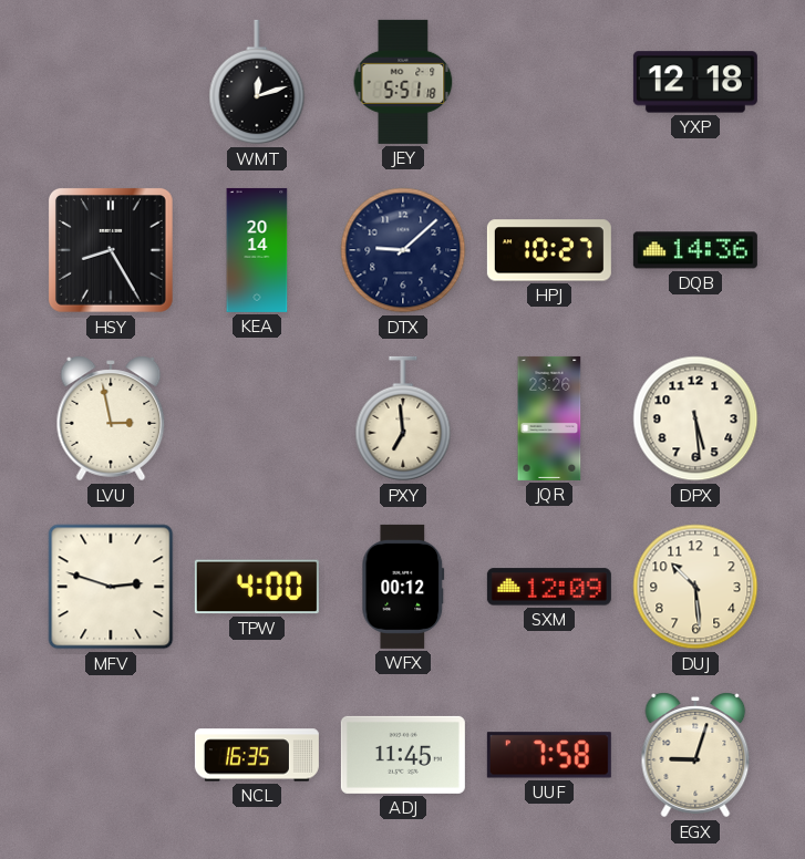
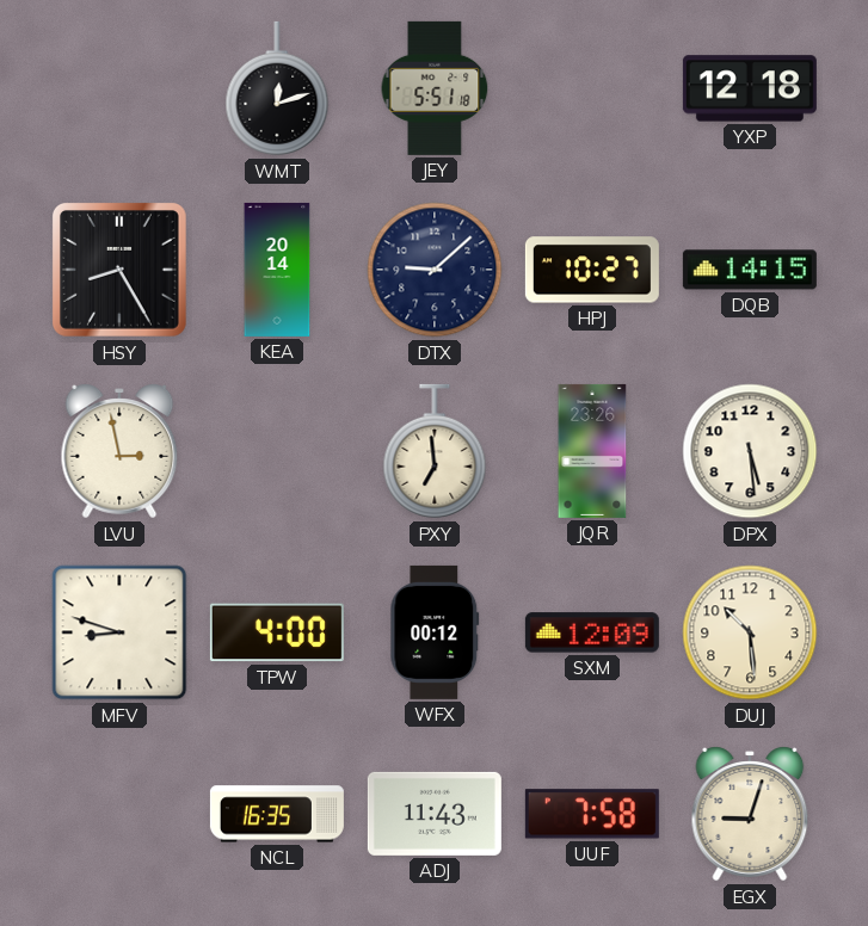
DQB: 14:36 -> 14:15
MFV: 2:48 -> 8:48
ADJ: 11:45 -> 11:43
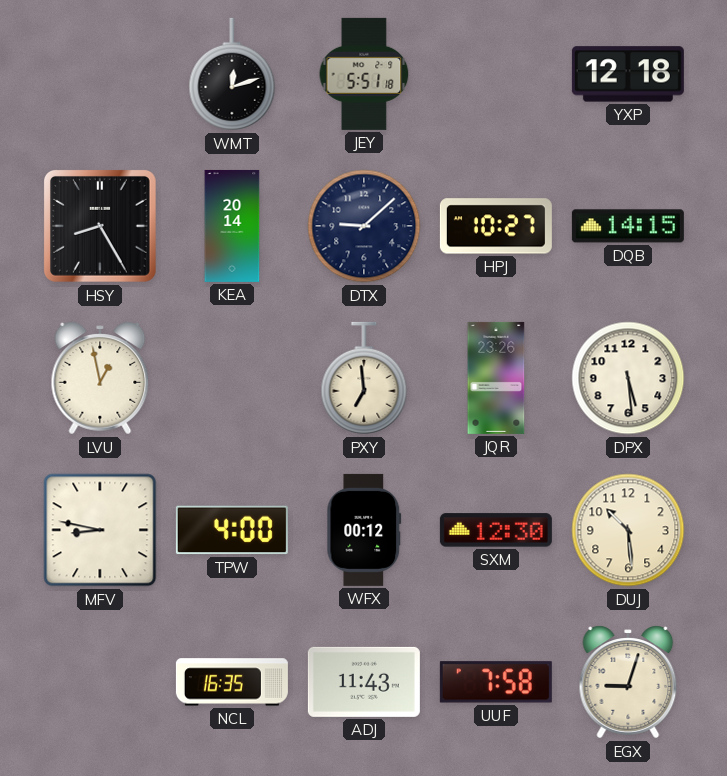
LVU: 2:58 -> 12:58
MFV: 8:48 -> 8:47
SXM: 12:09 -> 12:30
